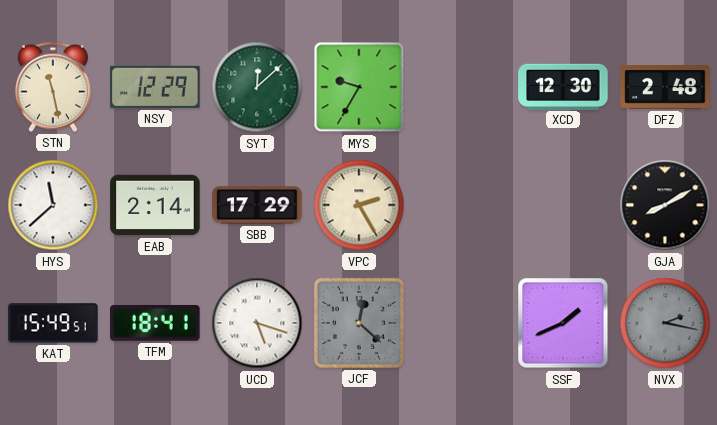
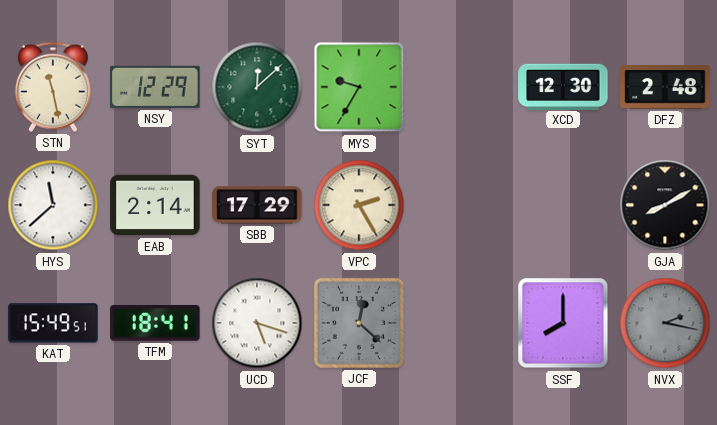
SSF: 1:41 -> 8:00
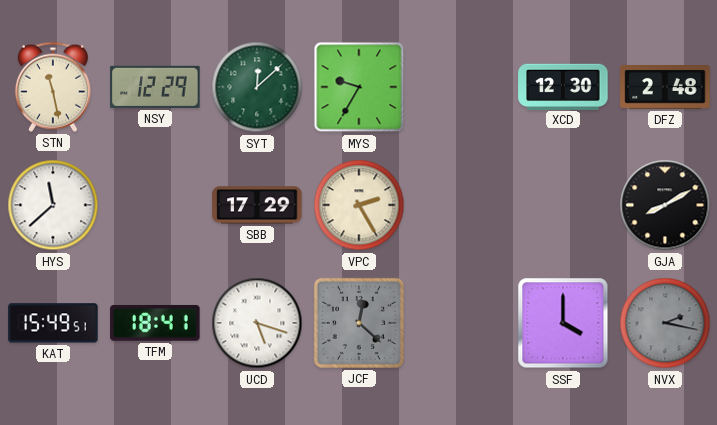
EAB: 2:14 -> none
SSF: 8:00 -> 4:00
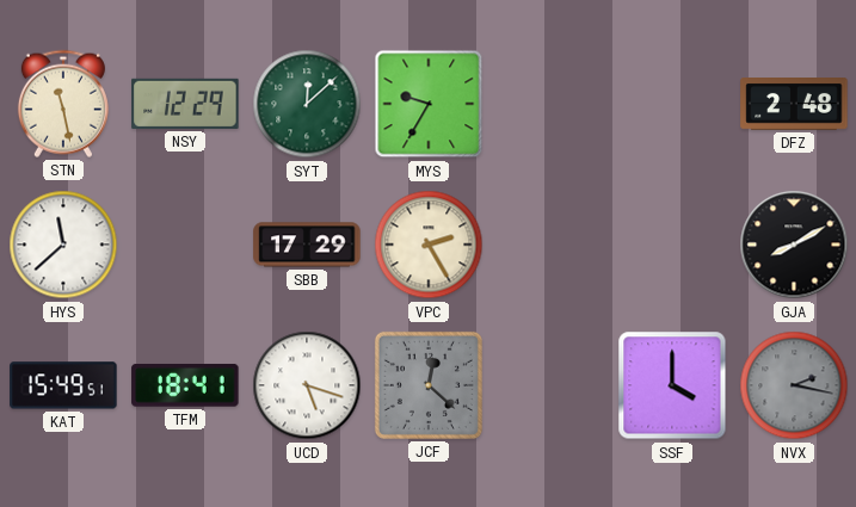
XCD: 12:30 -> none
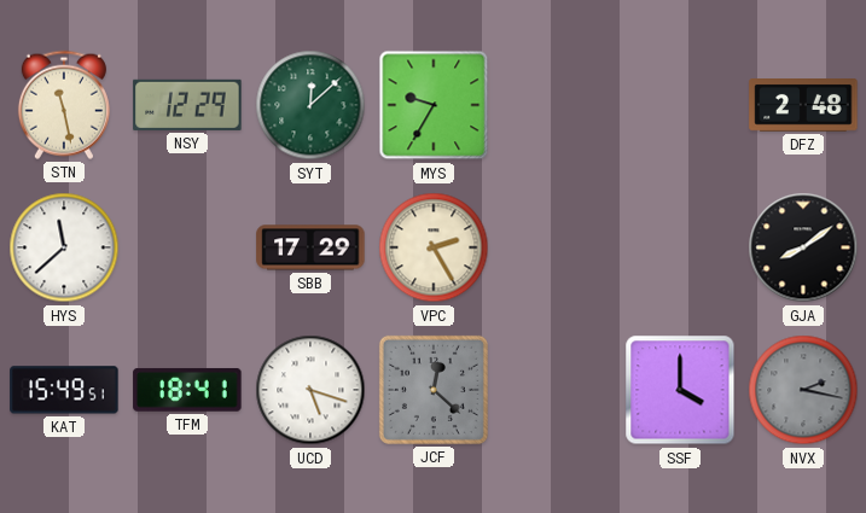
GJA: 8:10 -> 8:09
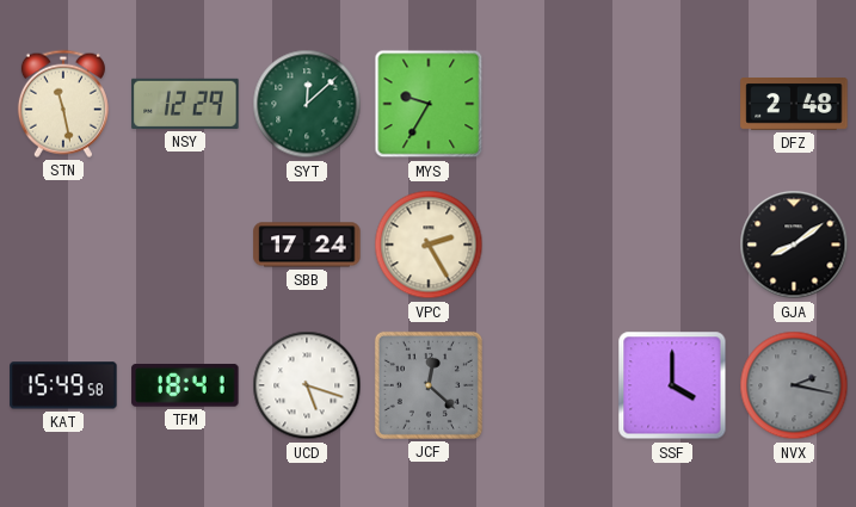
HYS: 11:38 -> none
SBB: 17:29 -> 17:24
KAT: 15:49:51 -> 15:49:58
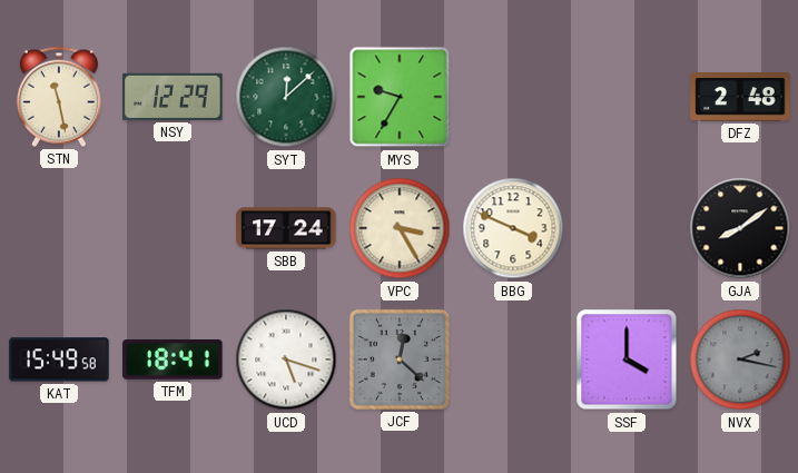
VPC: 2:25 -> 3:25
BBG: none -> 3:49
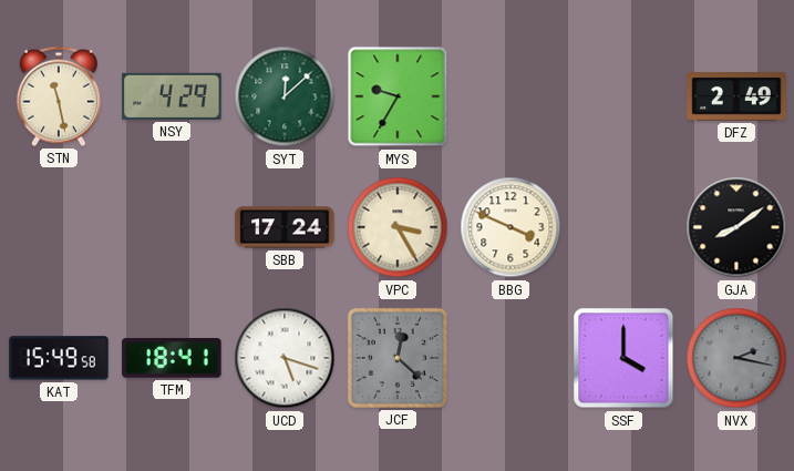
NSY: 12:29 -> 4:29
DFZ: 2:48 -> 2:49
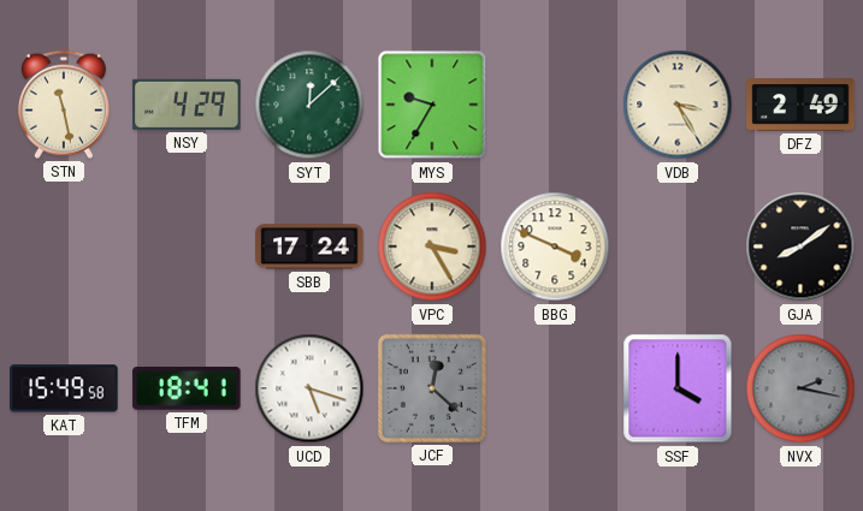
VDB: none -> 3:25
